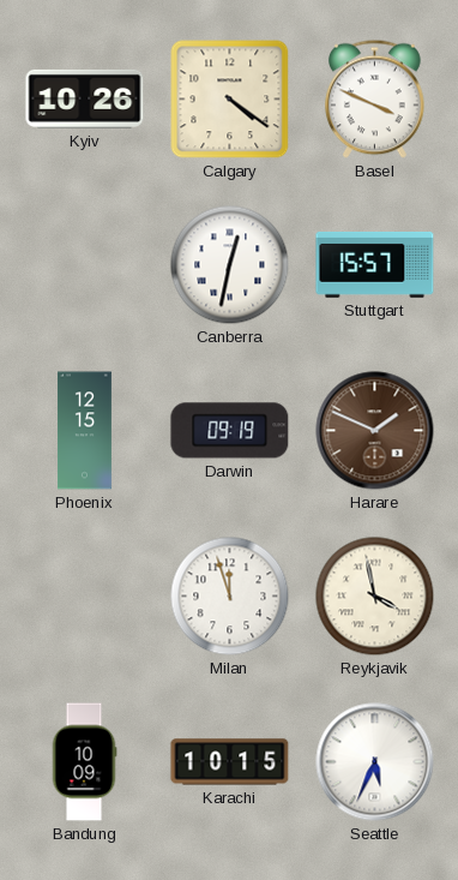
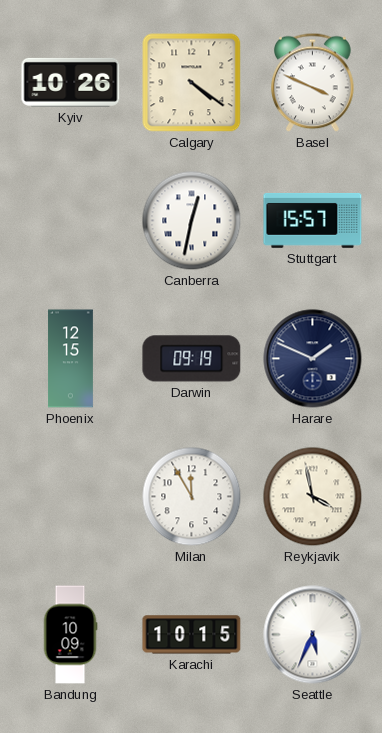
Harare dial: brown -> navy
Milan: 11:57 -> 11:55
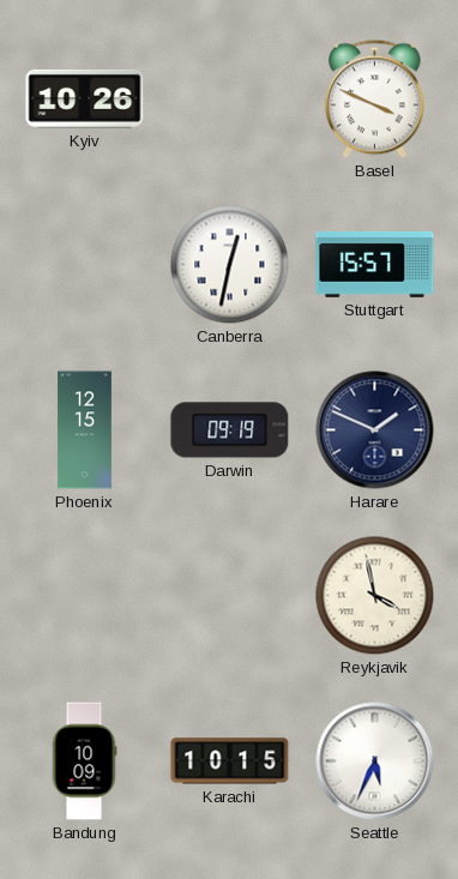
Calgary: 4:21 -> none
Milan: 11:55 -> none
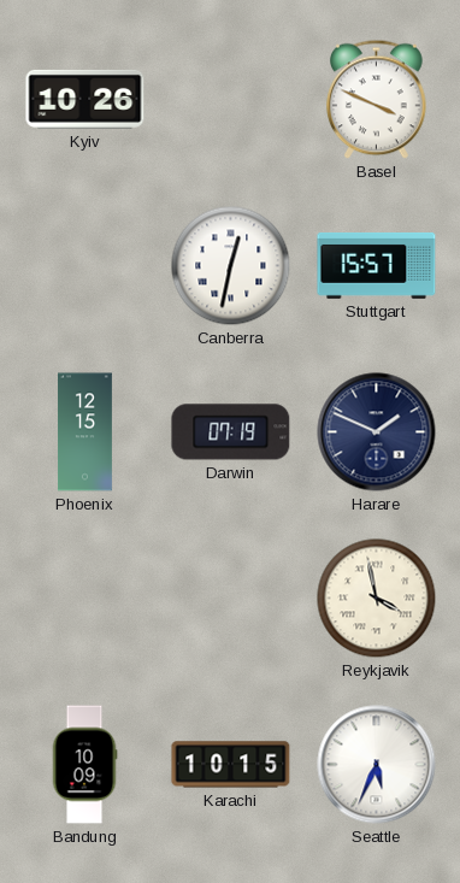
Darwin: 09:19 -> 07:19
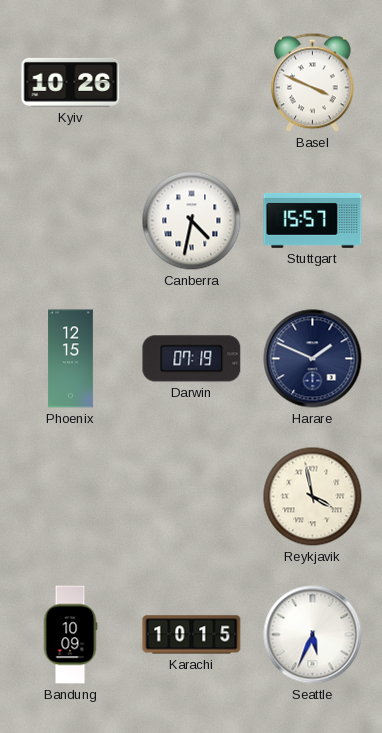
Canberra: 12:32 -> 4:32
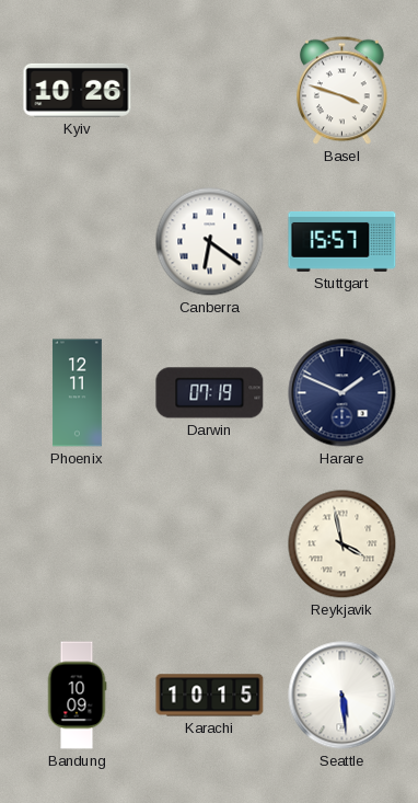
Basel: 3:49 -> 3:48
Canberra: 4:32 -> 6:21
Phoenix: 12:15 -> 12:11
Seattle: 5:34 -> 5:29
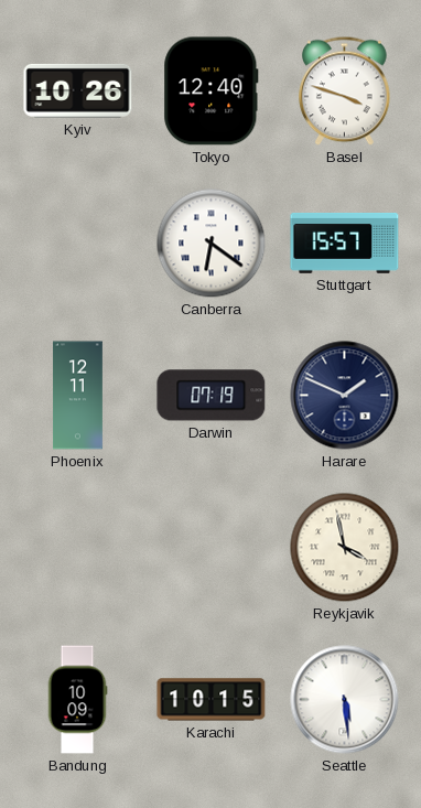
Tokyo: none -> 12:40
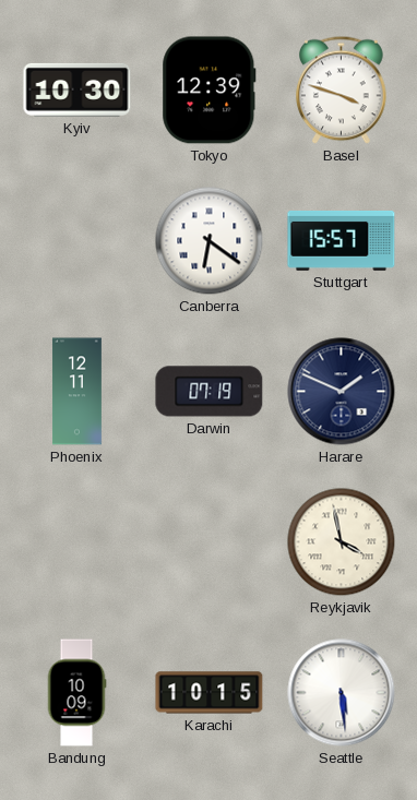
Kyiv: 10:26 -> 10:30
Tokyo: 12:40 -> 12:39
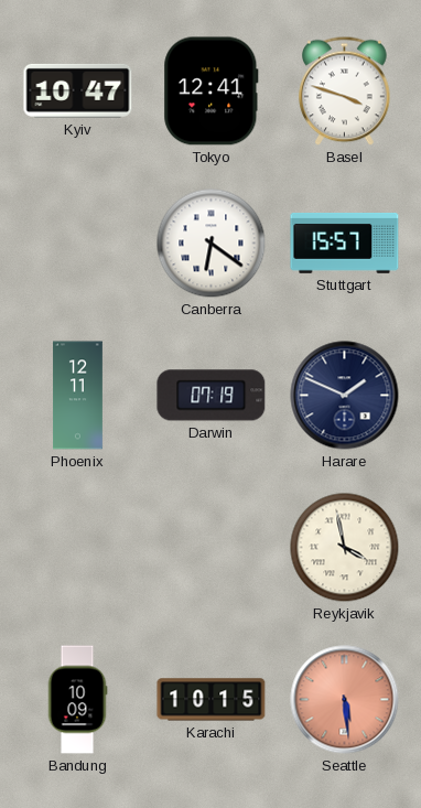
Kyiv: 10:30 -> 10:47
Tokyo: 12:39 -> 12:41
Seattle dial: white -> salmon
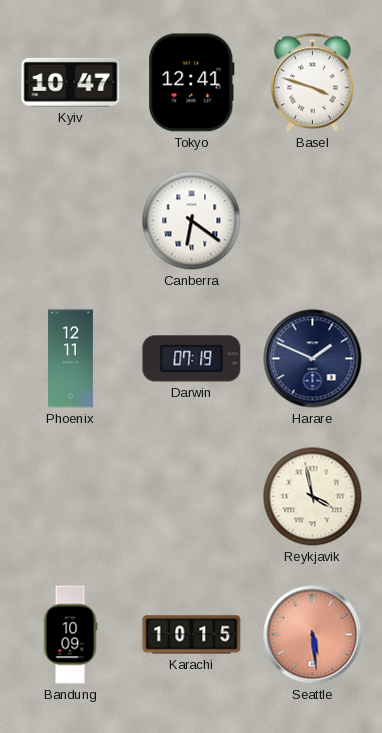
Stuttgart: 15:57 -> none
